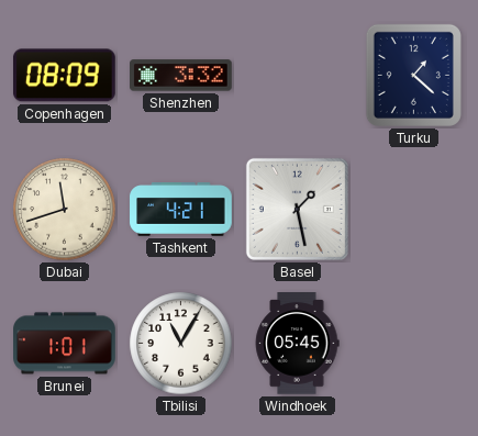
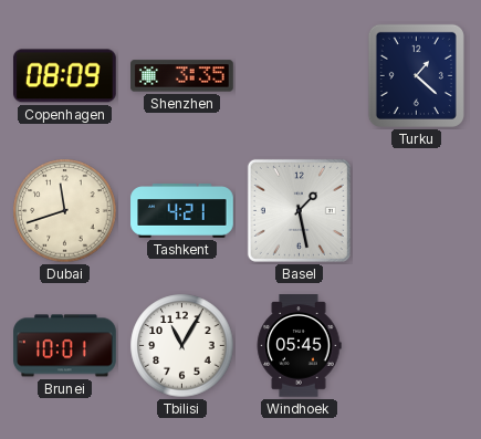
Shenzhen: 3:32 -> 3:35
Brunei: 1:01 -> 10:01
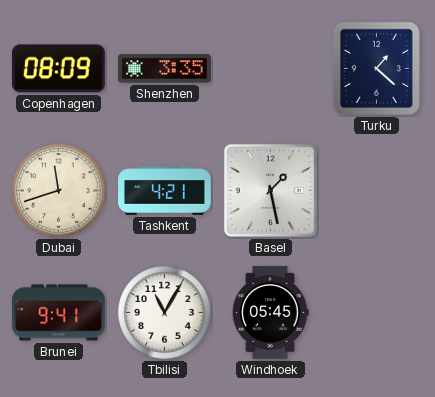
Brunei: 10:01 -> 9:41
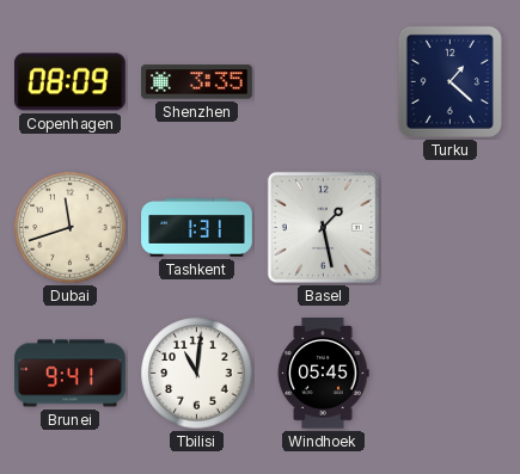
Tashkent: 4:21 -> 1:31
Tbilisi: 11:05 -> 11:01
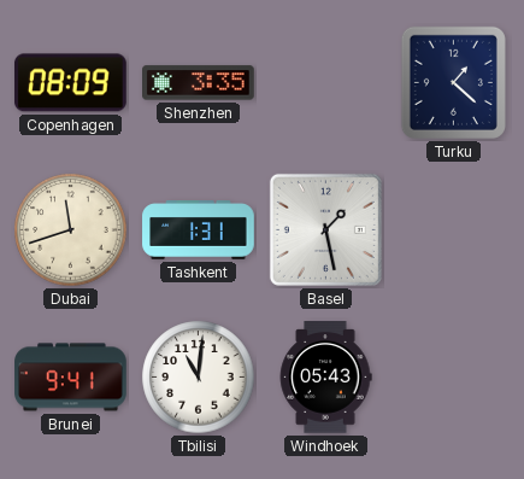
Windhoek: 05:45 -> 05:43
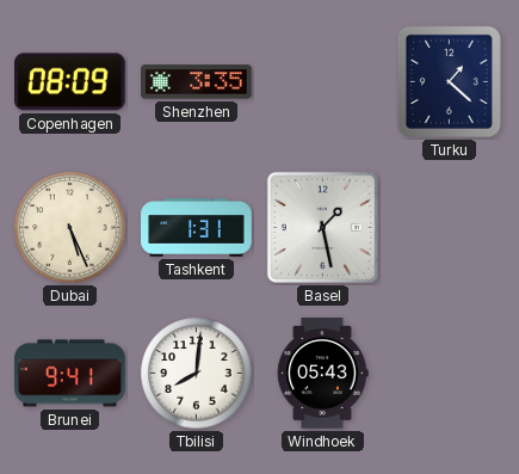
Dubai: 11:42 -> 5:26
Tbilisi: 11:01 -> 8:01
